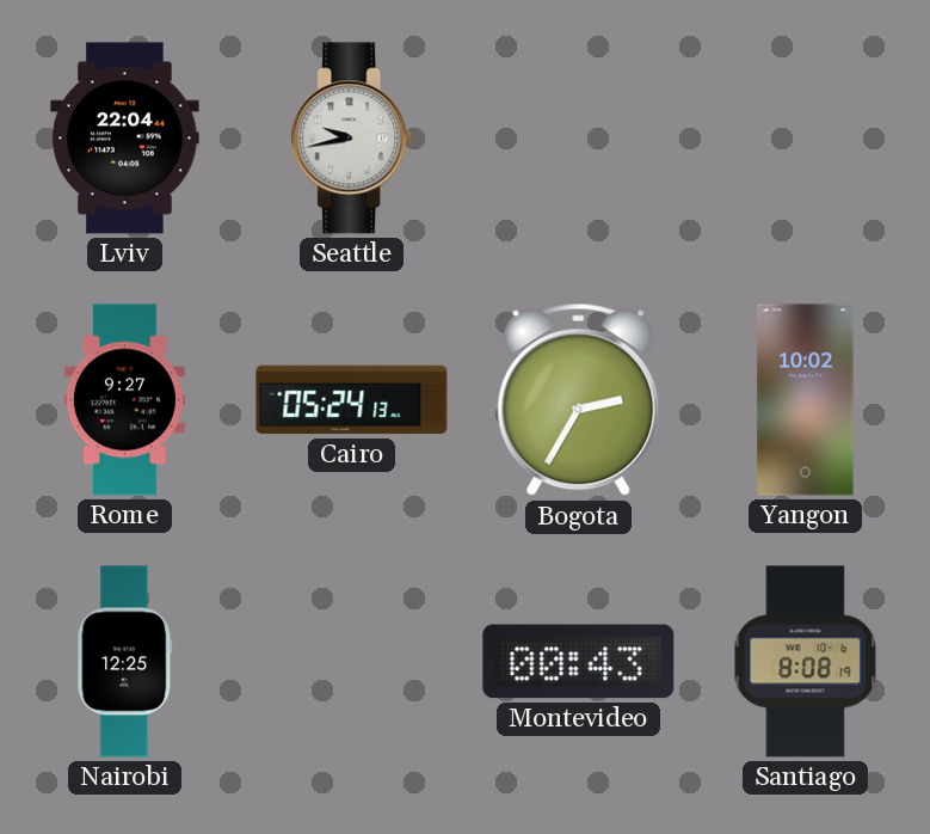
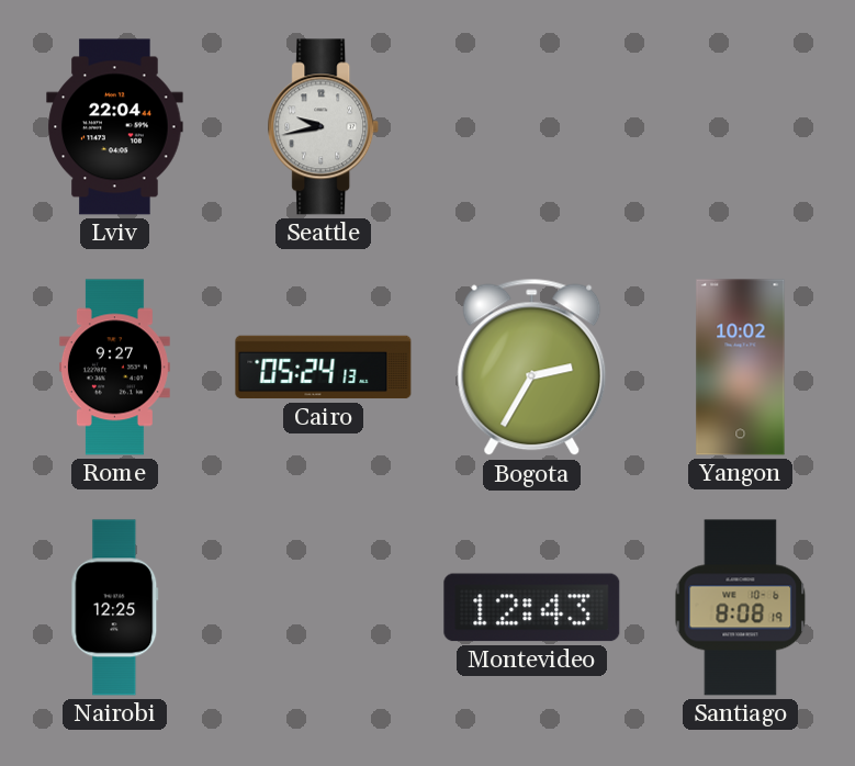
Montevideo: 00:43 -> 12:43
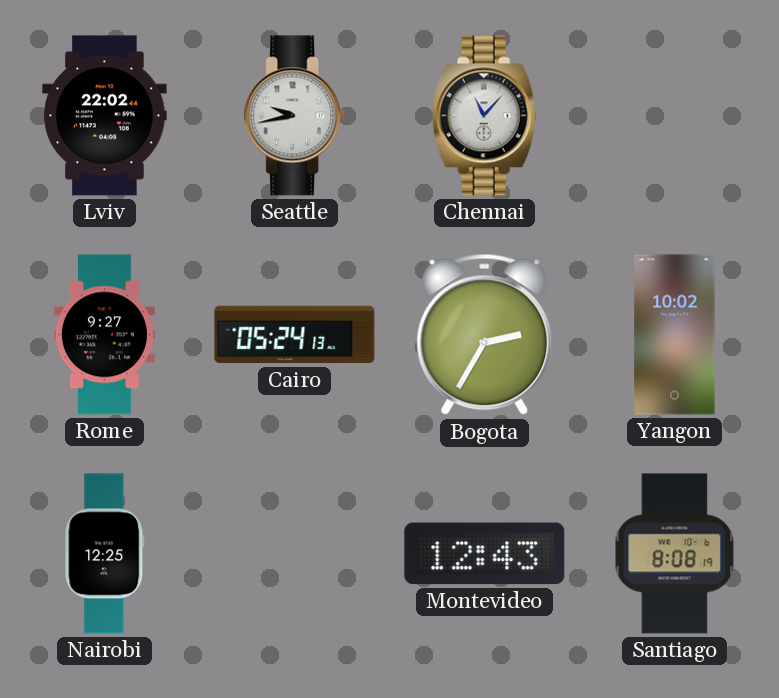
Lviv: 22:04 -> 22:02
Chennai: none -> 11:07
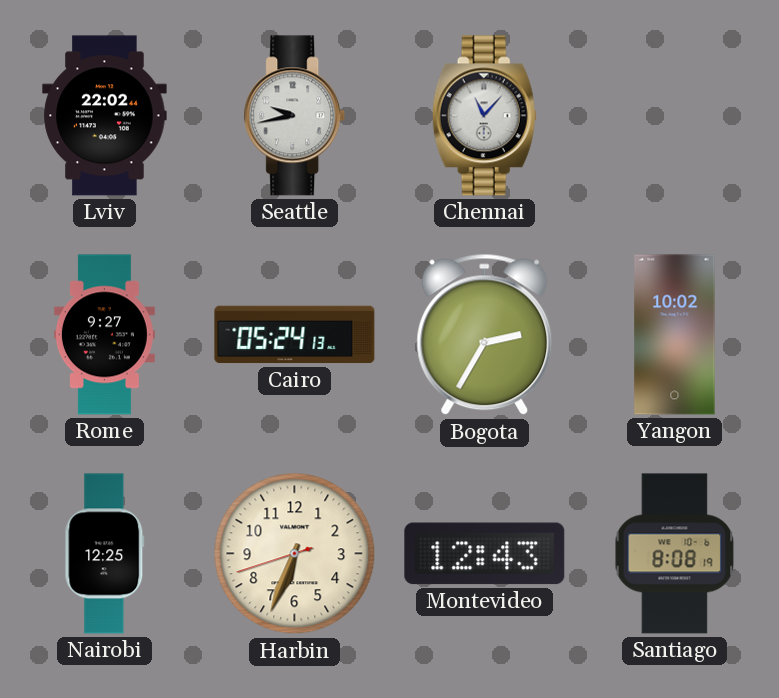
Harbin: none -> 6:33
